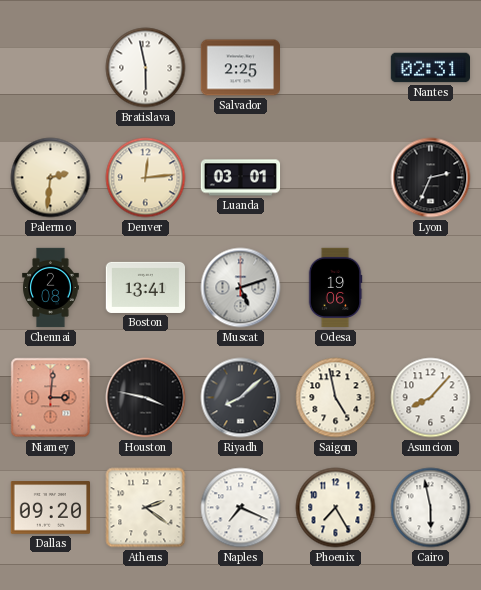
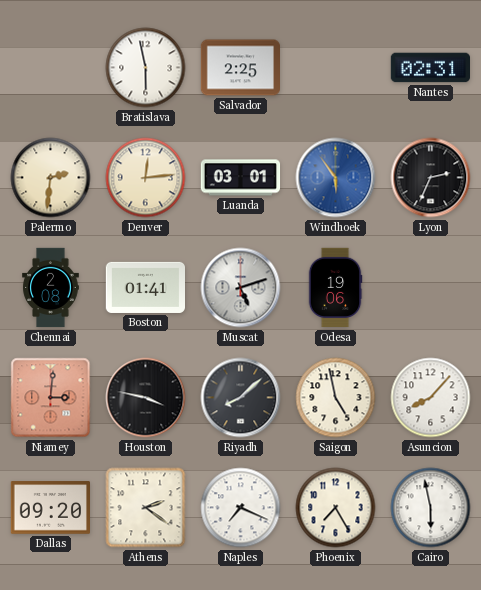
Windhoek: none -> 5:54
Boston: 13:41 -> 01:41
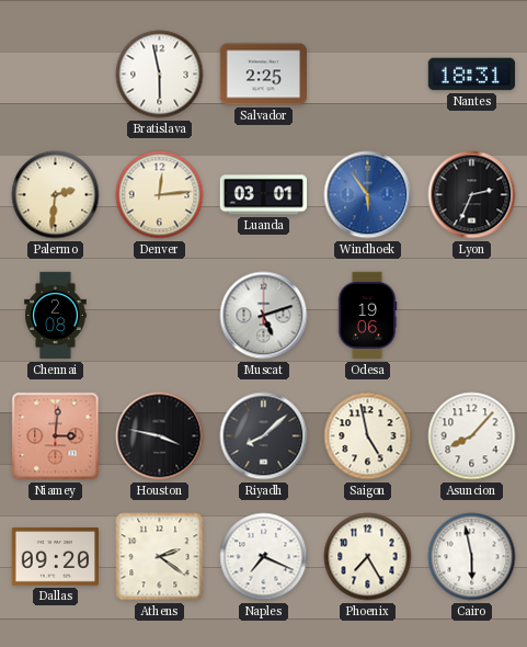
Nantes: 02:31 -> 18:31
Boston: 01:41 -> none
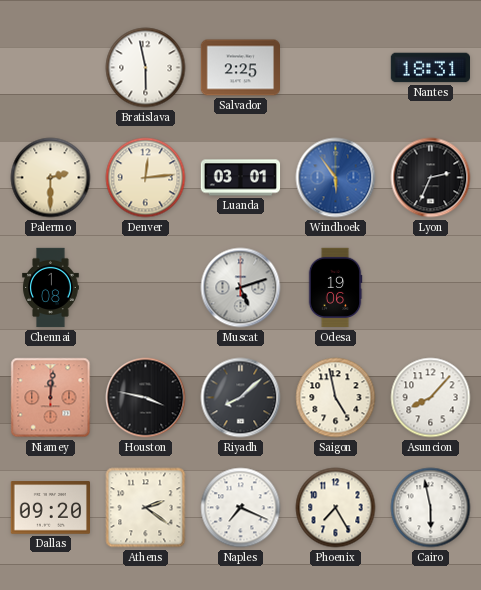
Palermo: 2:31 -> 2:30
Chennai: 2:08 -> 1:08
Niamey: 3:01 -> 12:01
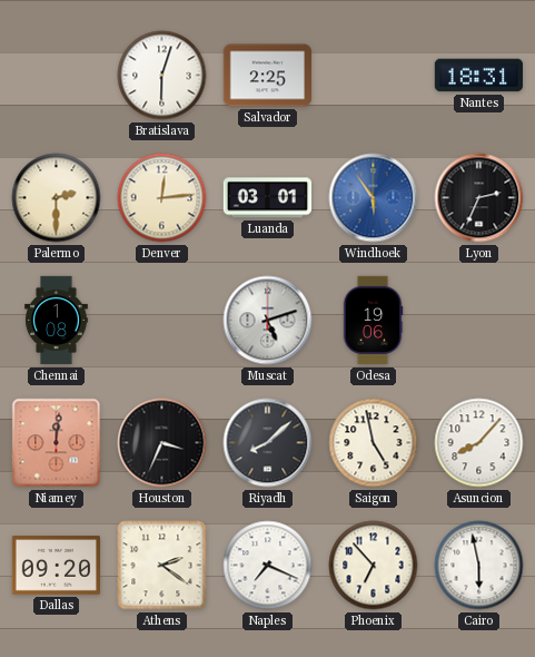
Bratislava: 5:58 -> 6:03
Houston: 3:47 -> 3:34
Phoenix: 7:25 -> 6:53
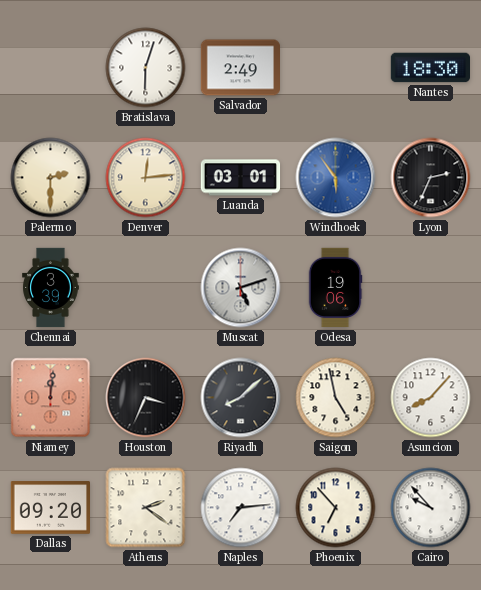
Salvador: 2:25 -> 2:49
Nantes: 18:31 -> 18:30
Chennai: 1:08 -> 3:39
Naples: 7:19 -> 7:14
Cairo: 5:58 -> 9:53
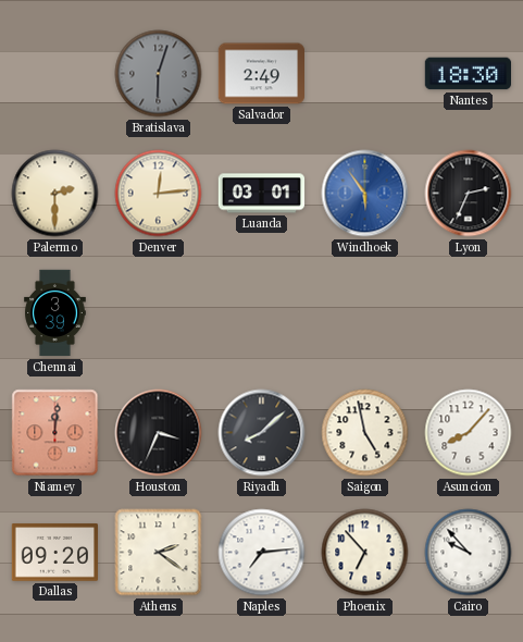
Bratislava dial: white -> grey
Muscat: 5:12 -> none
Odesa: 19:06 -> none
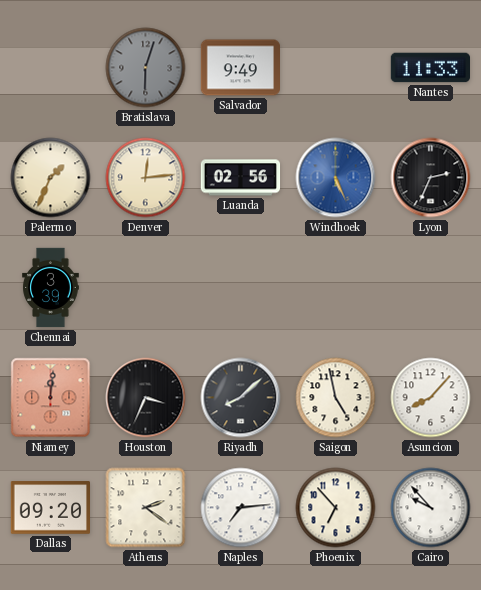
Salvador: 2:49 -> 9:49
Nantes: 18:30 -> 11:33
Palermo: 2:30 -> 1:34
Luanda: 03:01 -> 02:56
Windhoek: 5:54 -> 5:26
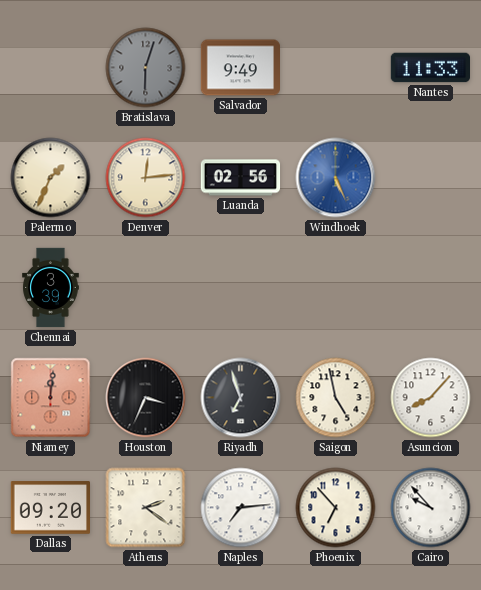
Lyon: 2:34 -> none
Riyadh: 8:08 -> 6:57
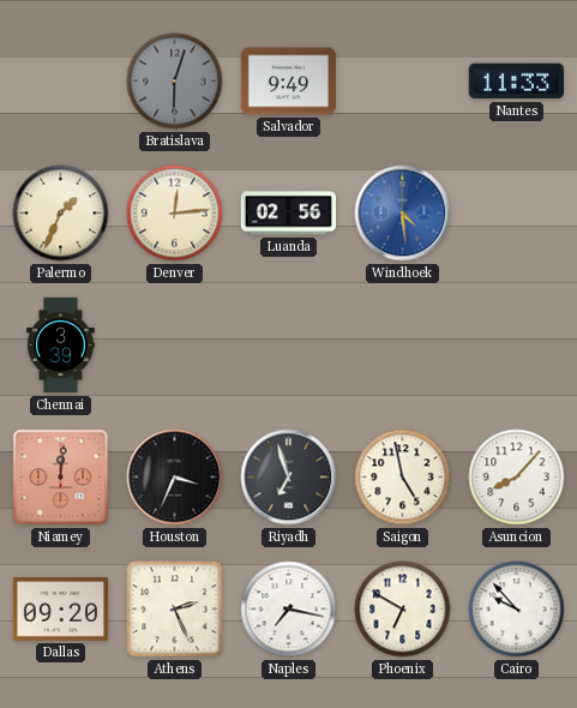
Windhoek: 5:26 -> 4:29
Athens: 2:21 -> 2:26
Naples: 7:14 -> 7:17
Phoenix: 6:53 -> 6:50
